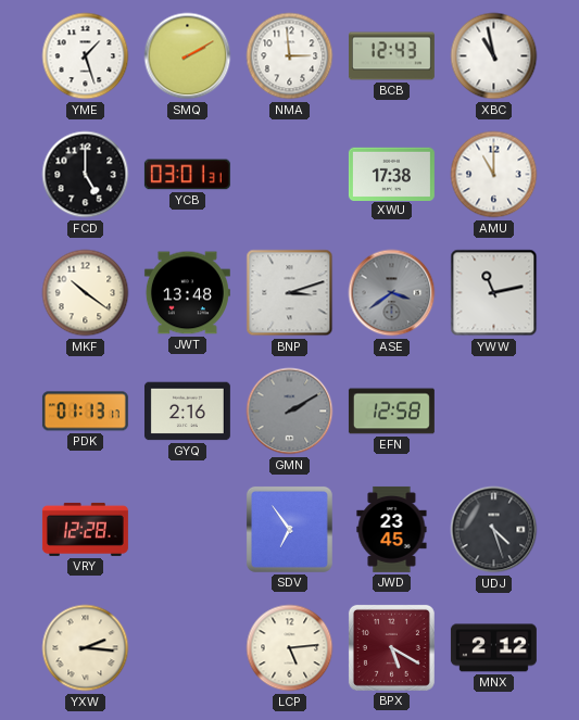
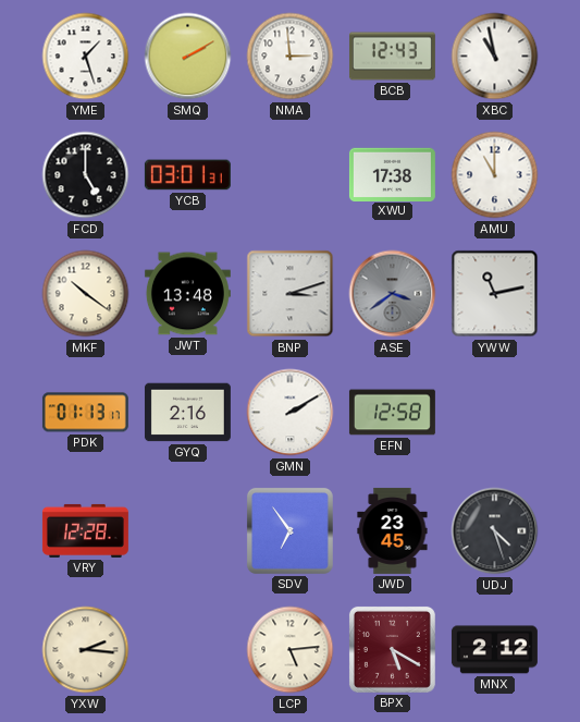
GMN dial: grey -> white
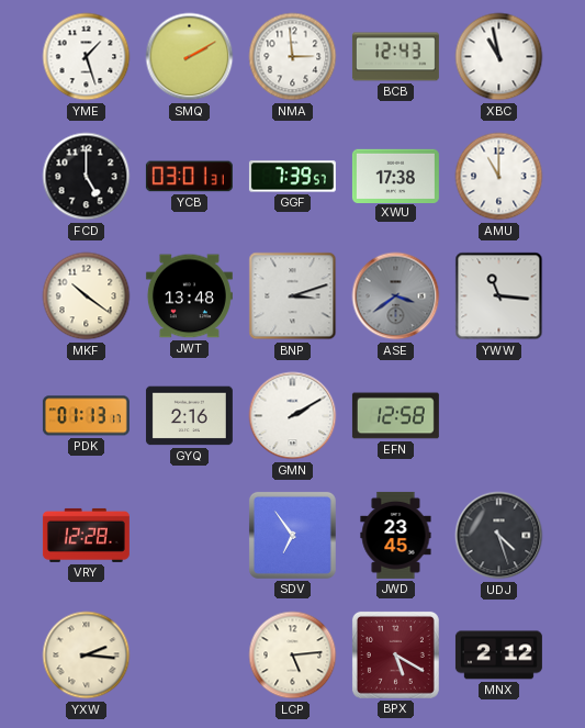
GGF: none -> 7:39
YWW: 11:13 -> 11:16
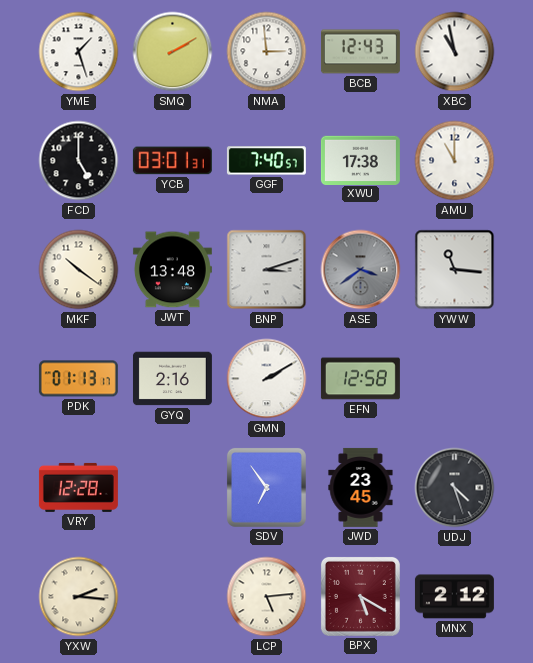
GGF: 7:39 -> 7:40
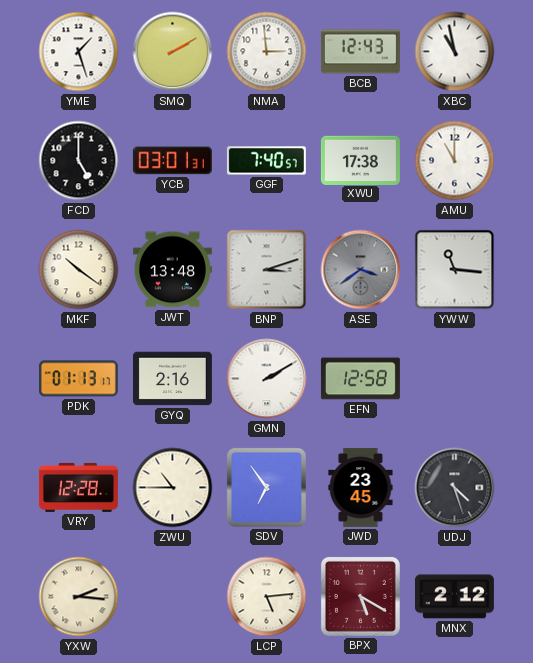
ZWU: none -> 10:45
